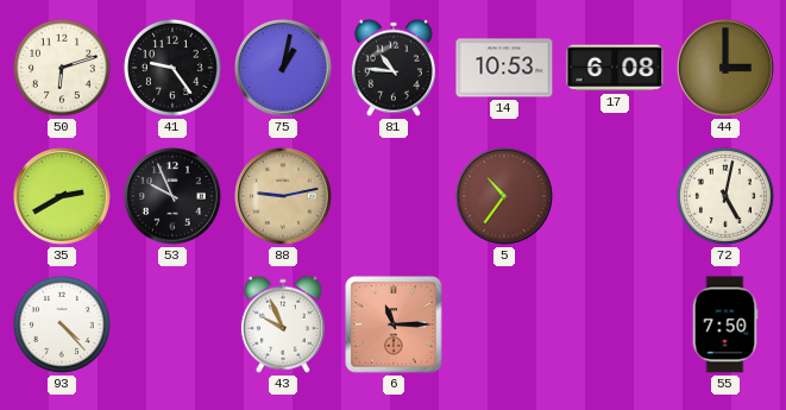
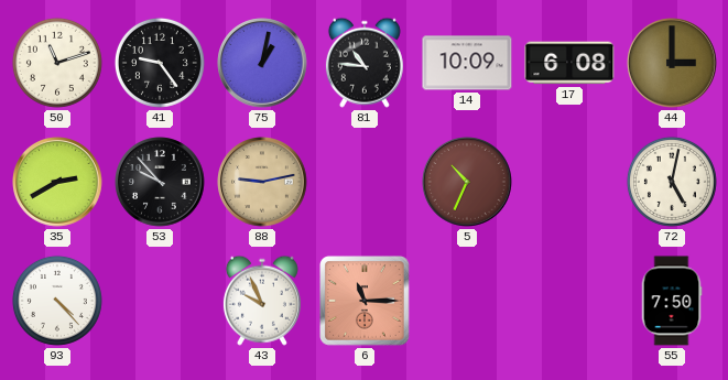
50: 6:12 -> 11:12
14: 10:53 -> 10:09
53: 9:56 -> 9:53
5: 10:36 -> 10:34
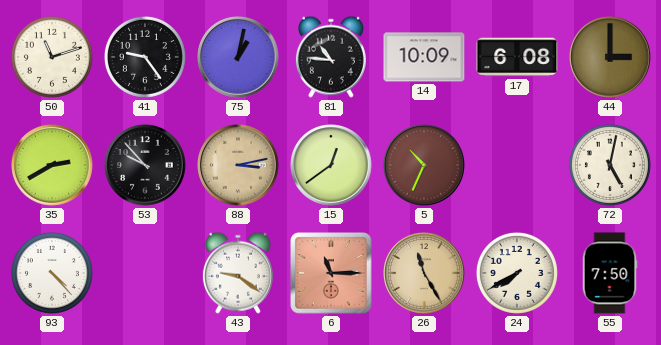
88: 9:13 -> 3:13
15: none -> 12:39
43: 9:56 -> 9:21
26: none -> 11:25
24: none -> 7:40
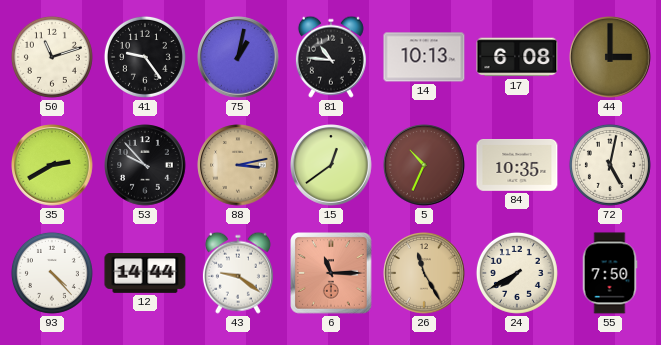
14: 10:09 -> 10:13
84: none -> 10:35
12: none -> 14:44
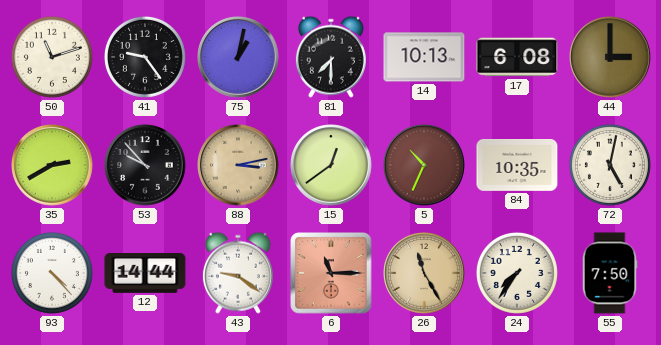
81: 10:46 -> 7:30
24: 7:40 -> 7:36
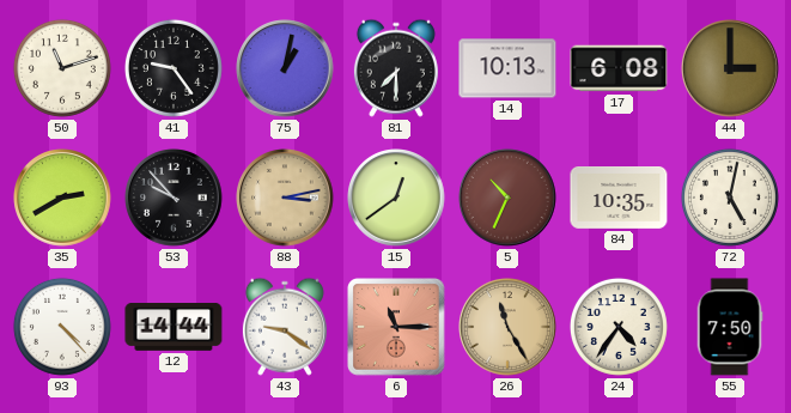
24: 7:36 -> 4:36
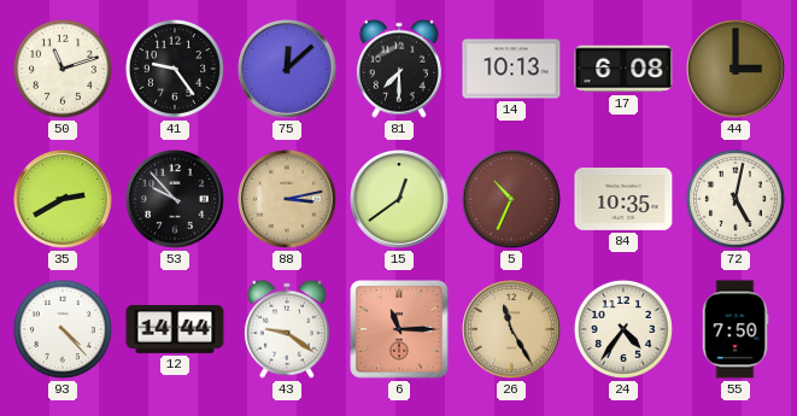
75: 1:02 -> 12:08
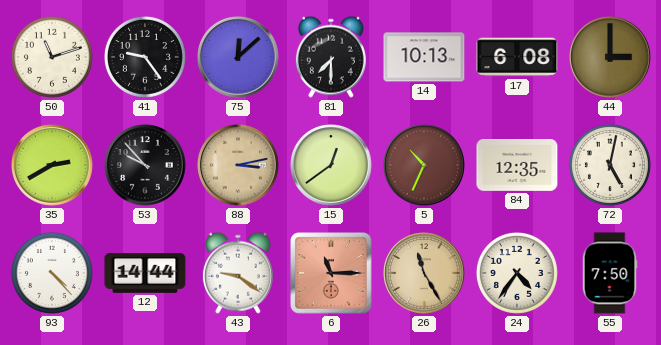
84: 10:35 -> 12:35
